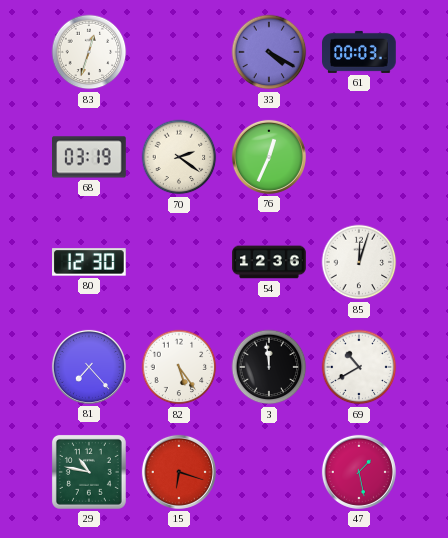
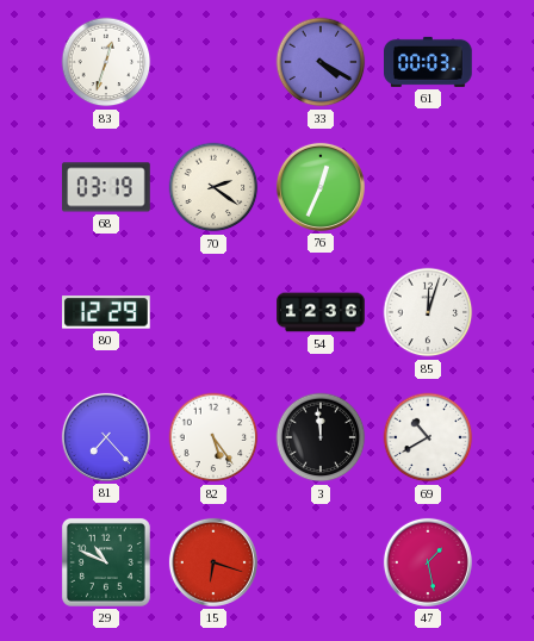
80: 12:30 -> 12:29
29: 10:47 -> 10:49
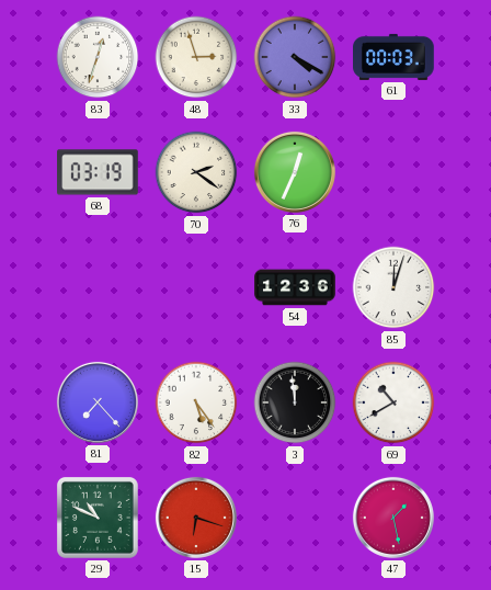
48: none -> 2:57
80: 12:29 -> none
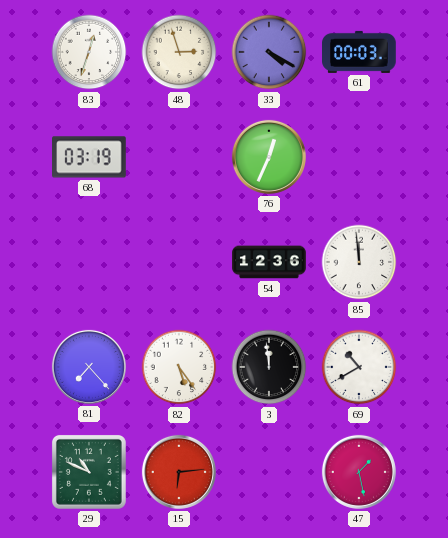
70: 2:21 -> none
85: 12:03 -> 11:59
15: 6:18 -> 6:14
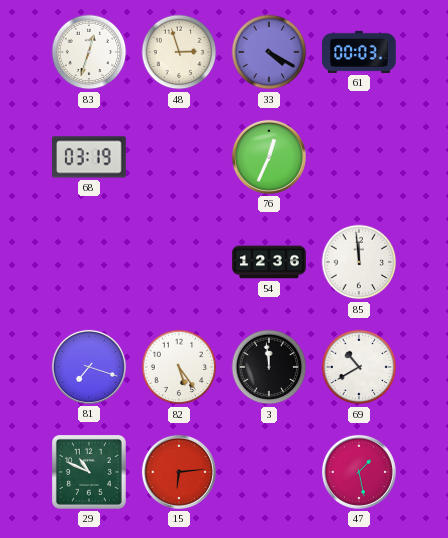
81: 7:23 -> 7:18
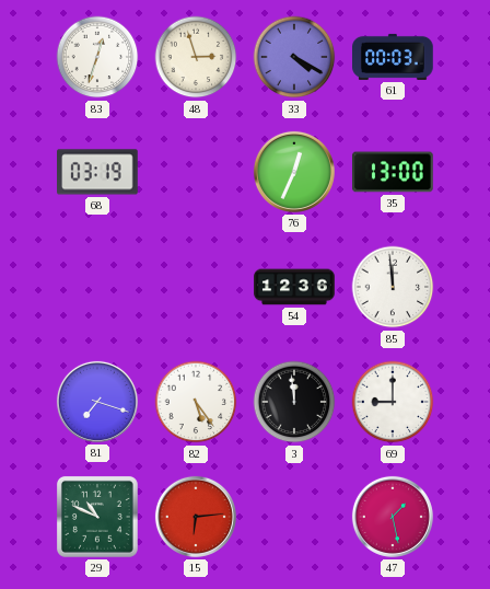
35: none -> 13:00
69: 10:40 -> 9:00
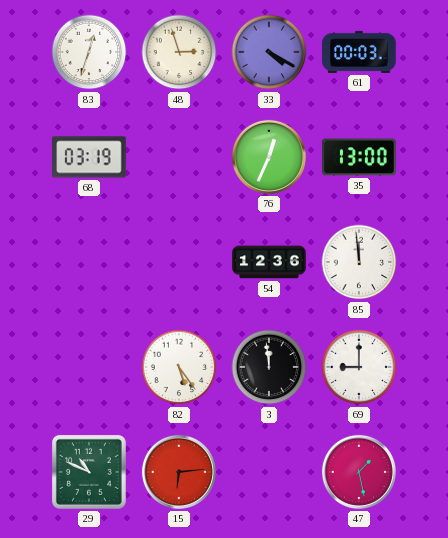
81: 7:18 -> none
